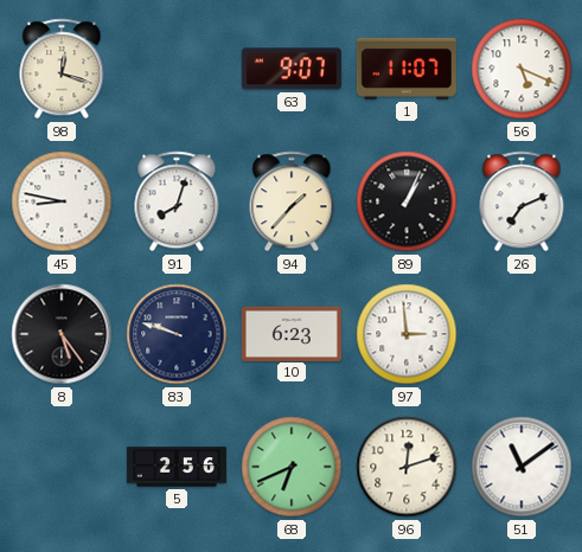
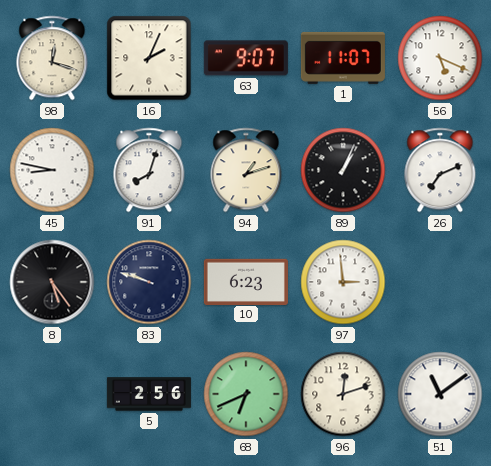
16: none -> 2:04
94: 1:37 -> 1:12
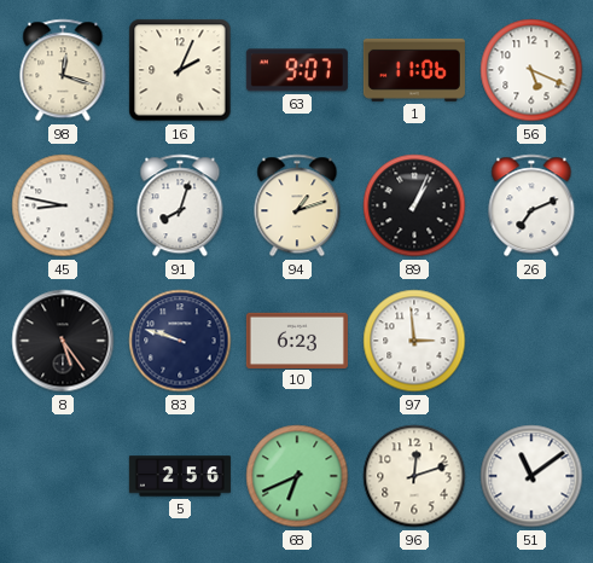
1: 11:07 -> 11:06
